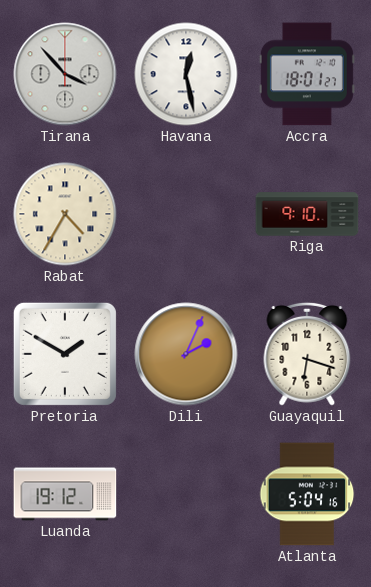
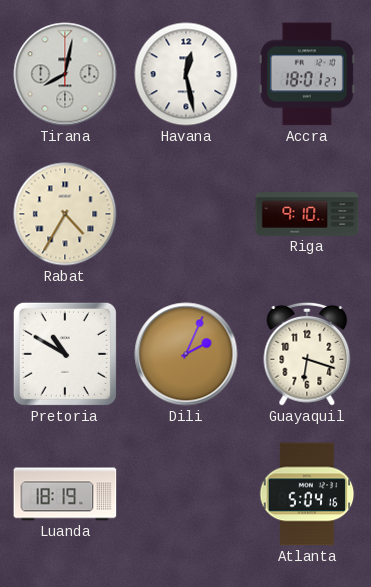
Tirana: 3:53 -> 8:02
Pretoria: 1:50 -> 10:50
Luanda: 19:12 -> 18:19
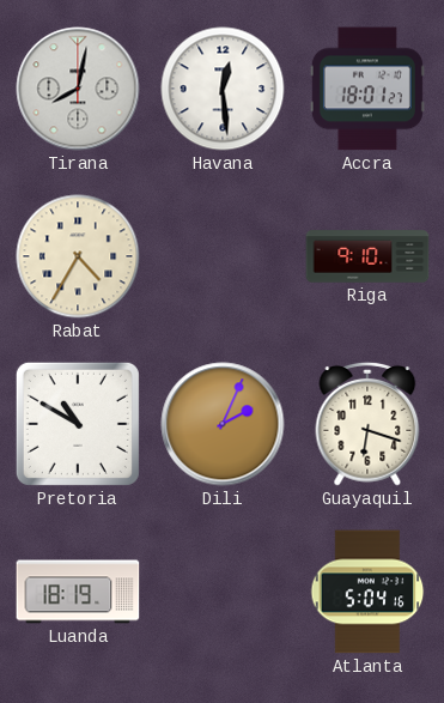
Havana: 12:28 -> 12:29
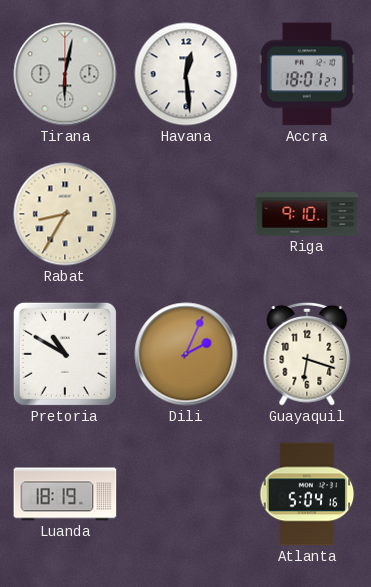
Tirana: 8:02 -> 6:02
Rabat: 4:35 -> 8:35
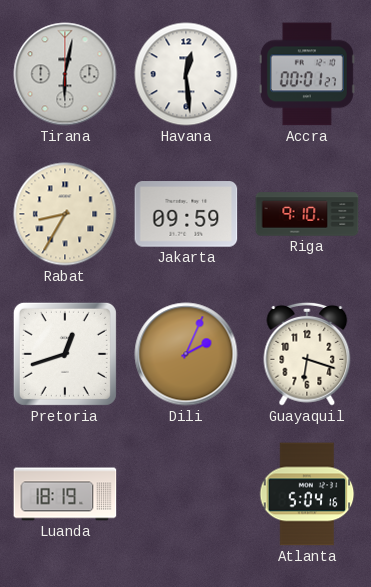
Accra: 18:01 -> 00:01
Jakarta: none -> 09:59
Pretoria: 10:50 -> 12:42
